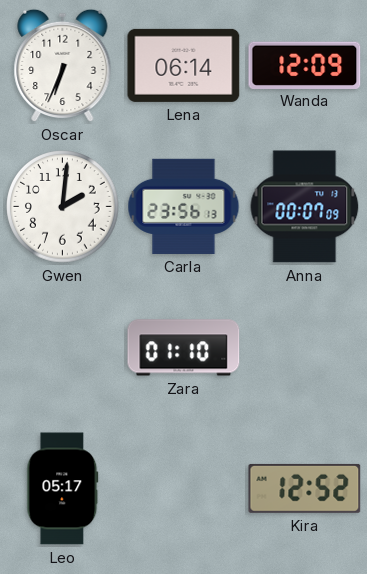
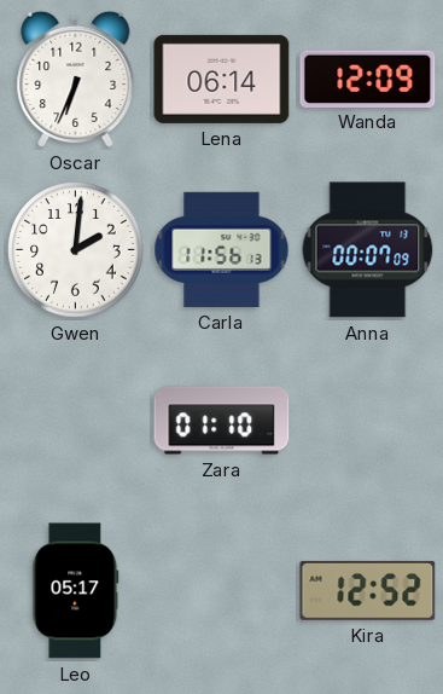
Carla: 23:56 -> 11:56
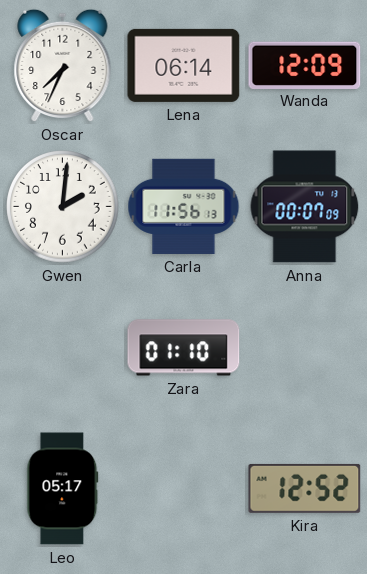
Oscar: 6:34 -> 7:34
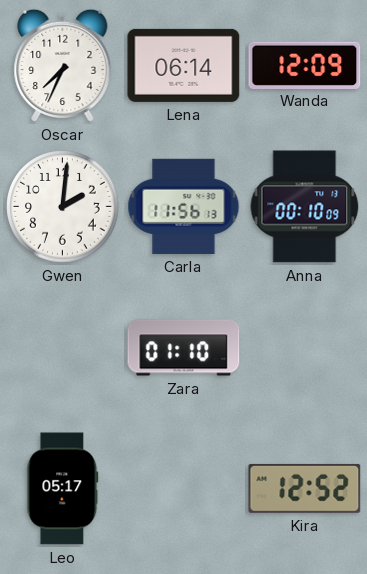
Anna: 00:07 -> 00:10
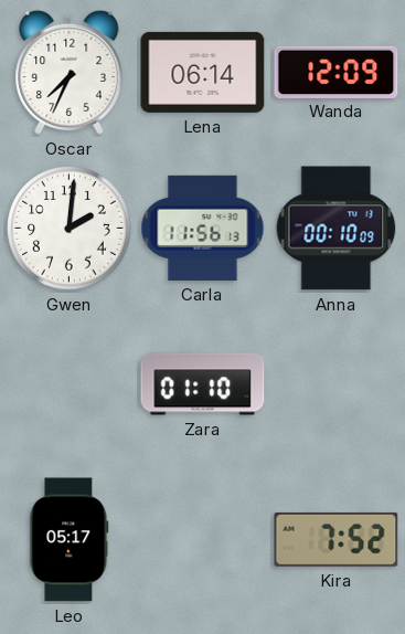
Kira: 12:52 -> 7:52
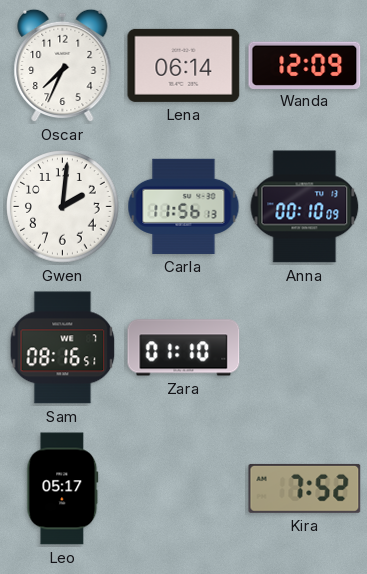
Sam: none -> 08:16
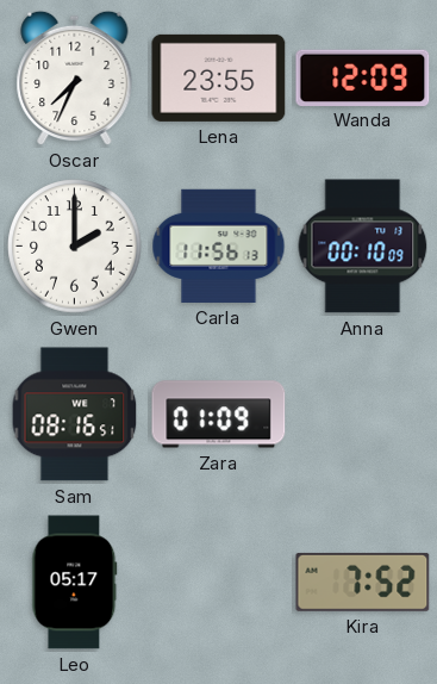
Lena: 06:14 -> 23:55
Gwen: 2:01 -> 2:00
Zara: 01:10 -> 01:09
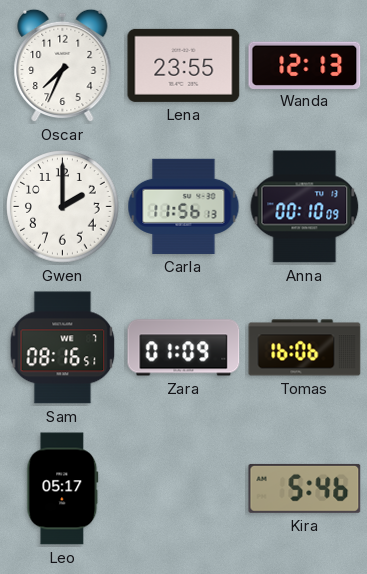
Wanda: 12:09 -> 12:13
Tomas: none -> 16:06
Kira: 7:52 -> 5:46
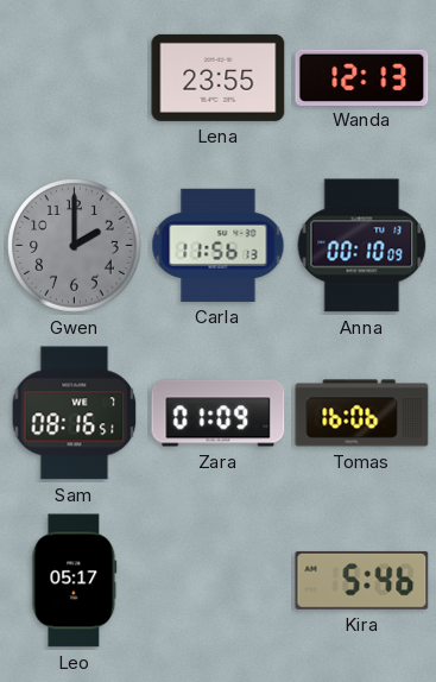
Oscar: 7:34 -> none
Gwen dial: white -> grey
